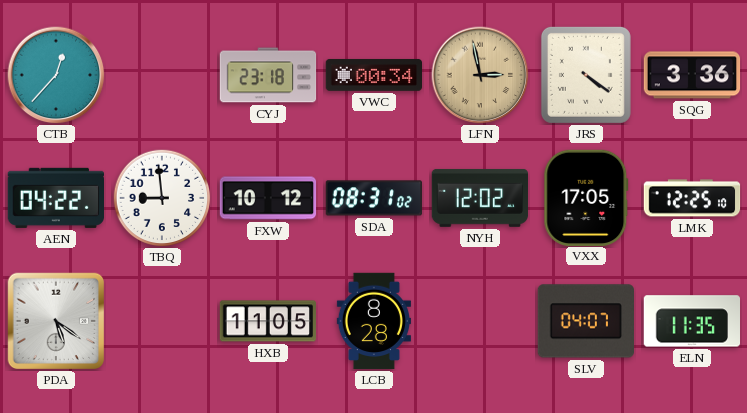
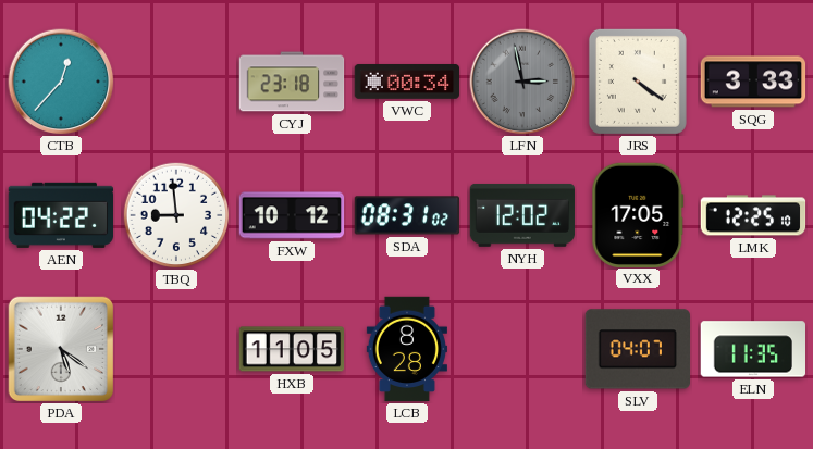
LFN dial: champagne -> grey
SQG: 3:36 -> 3:33
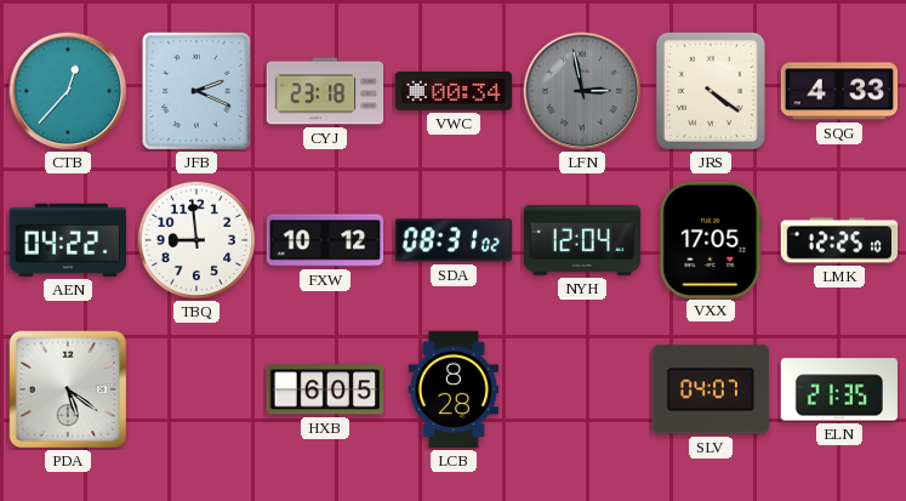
JFB: none -> 2:19
SQG: 3:33 -> 4:33
NYH: 12:02 -> 12:04
HXB: 11:05 -> 6:05
ELN: 11:35 -> 21:35
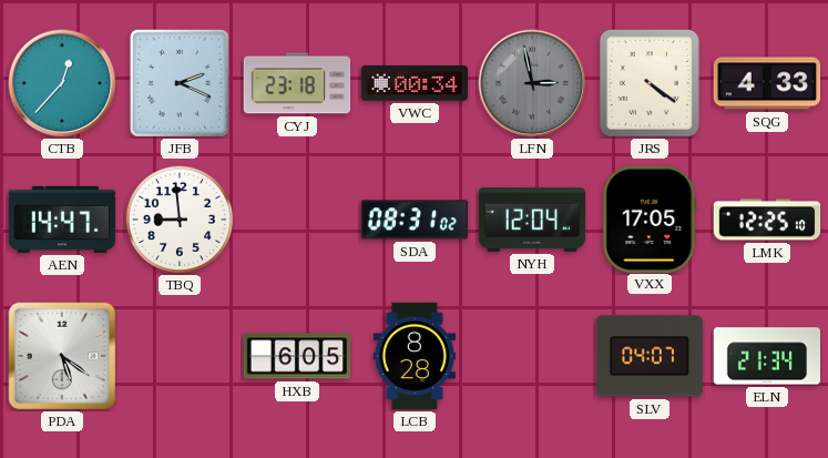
AEN: 04:22 -> 14:47
FXW: 10:12 -> none
ELN: 21:35 -> 21:34
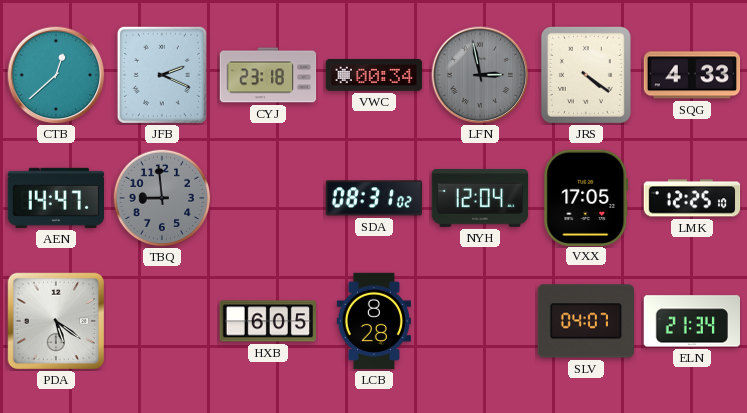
CTB: 12:37 -> 12:38
TBQ dial: white -> grey
